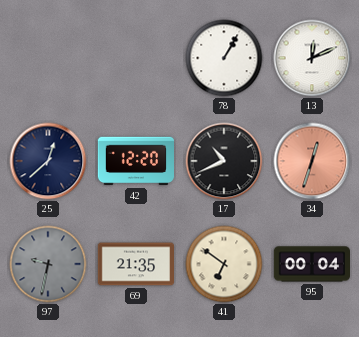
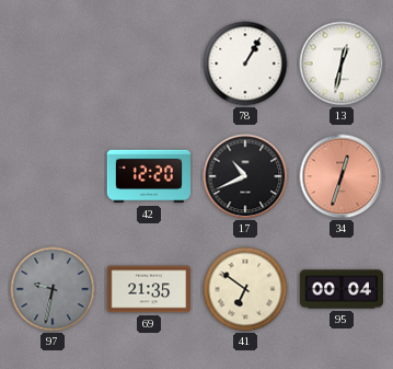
13: 12:11 -> 12:32
25: 12:38 -> none
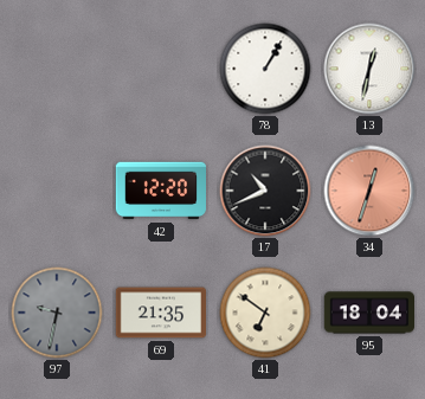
95: 00:04 -> 18:04
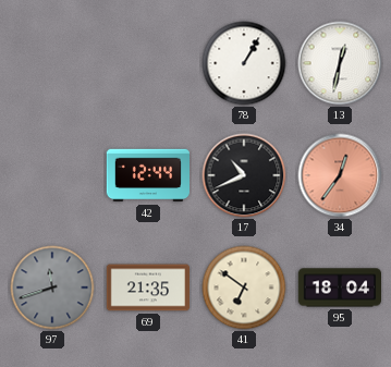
42: 12:20 -> 12:44
34: 12:33 -> 12:36
97: 9:32 -> 11:42
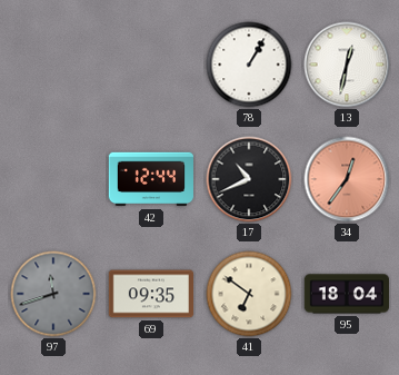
69: 21:35 -> 09:35
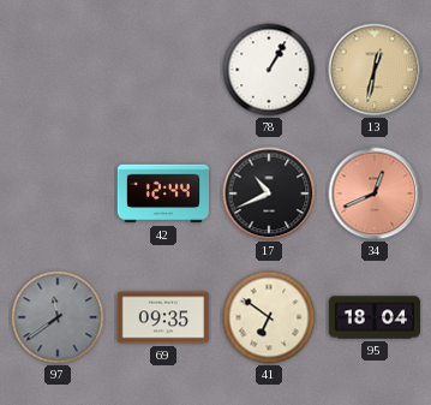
13 dial: white -> champagne
34: 12:36 -> 12:41
97: 11:42 -> 11:39
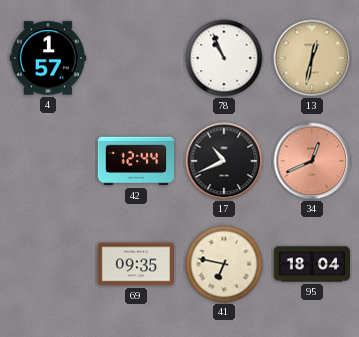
4: none -> 1:57
78: 1:05 -> 10:56
97: 11:39 -> none
41: 6:51 -> 6:47
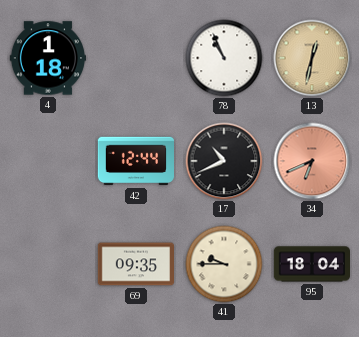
4: 1:57 -> 1:18
34: 12:41 -> 6:41
41: 6:47 -> 9:45
